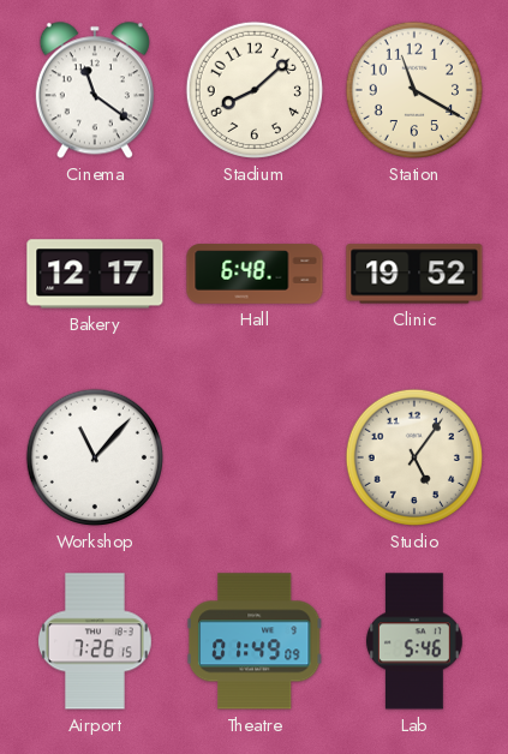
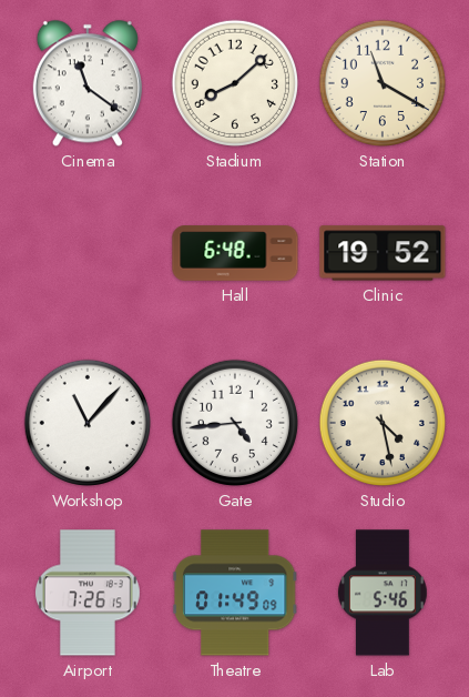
Bakery: 12:17 -> none
Gate: none -> 4:44
Studio: 5:06 -> 4:28
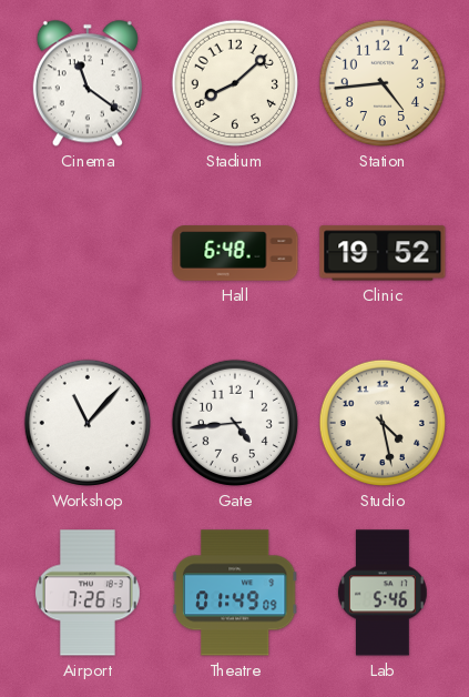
Station: 11:20 -> 4:44
